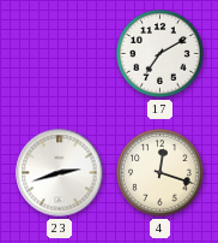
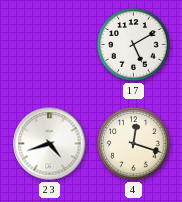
17: 7:10 -> 5:10
23: 2:42 -> 4:42
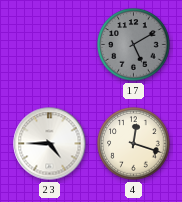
17 dial: white -> grey
23: 4:42 -> 4:45
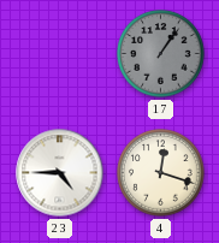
17: 5:10 -> 1:06
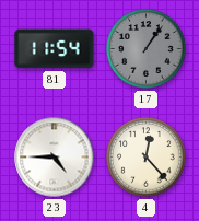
81: none -> 11:54
4: 12:18 -> 12:23
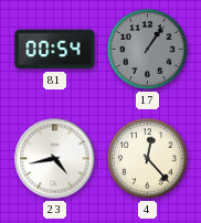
81: 11:54 -> 00:54
23: 4:45 -> 4:43
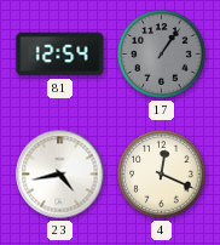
81: 00:54 -> 12:54
4: 12:23 -> 12:19
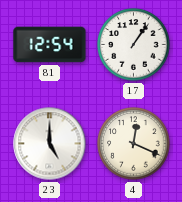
17 dial: grey -> white
23: 4:43 -> 5:00
